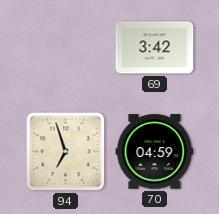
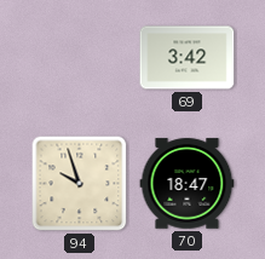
94: 6:57 -> 9:57
70: 04:59 -> 18:47
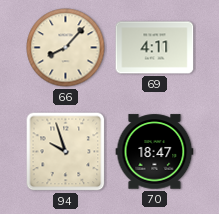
66: none -> 8:07
69: 3:42 -> 4:11
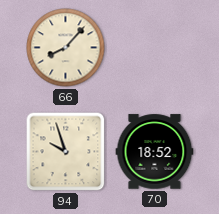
69: 4:11 -> none
70: 18:47 -> 18:52
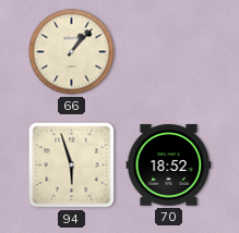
66: 8:07 -> 1:07
94: 9:57 -> 5:57
